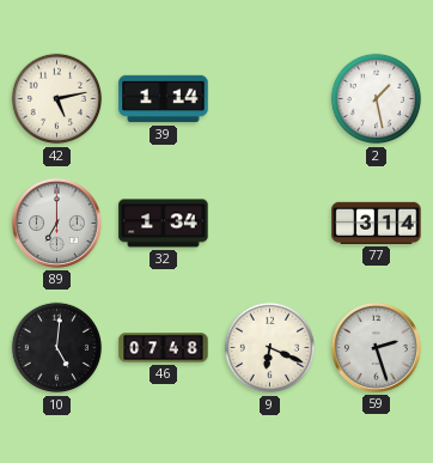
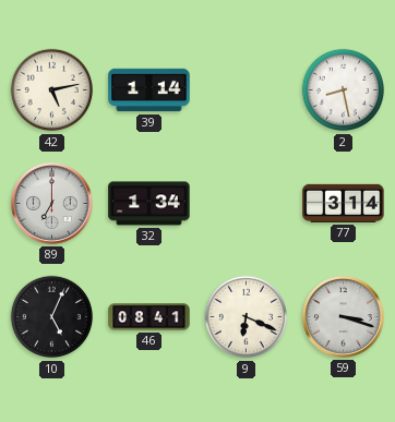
2: 1:28 -> 8:28
10: 5:01 -> 5:04
46: 07:48 -> 08:41
59: 2:27 -> 3:18
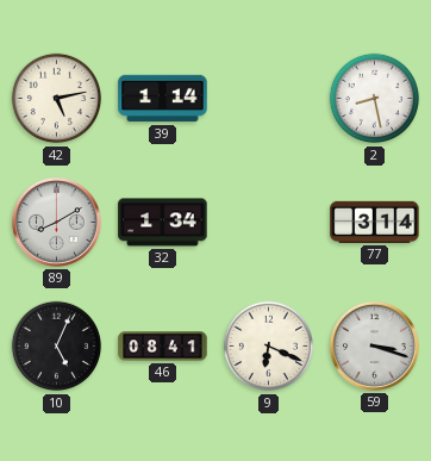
89: 7:00 -> 8:10
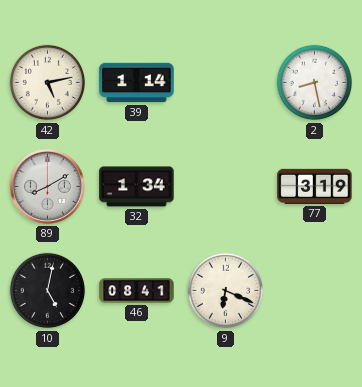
77: 3:14 -> 3:19
10: 5:04 -> 5:02
59: 3:18 -> none
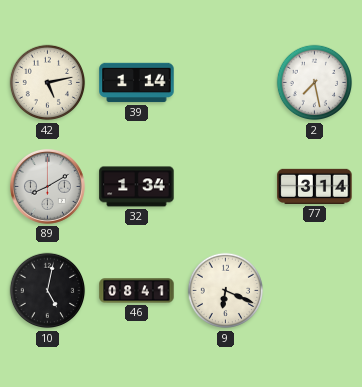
2: 8:28 -> 7:28
77: 3:19 -> 3:14
